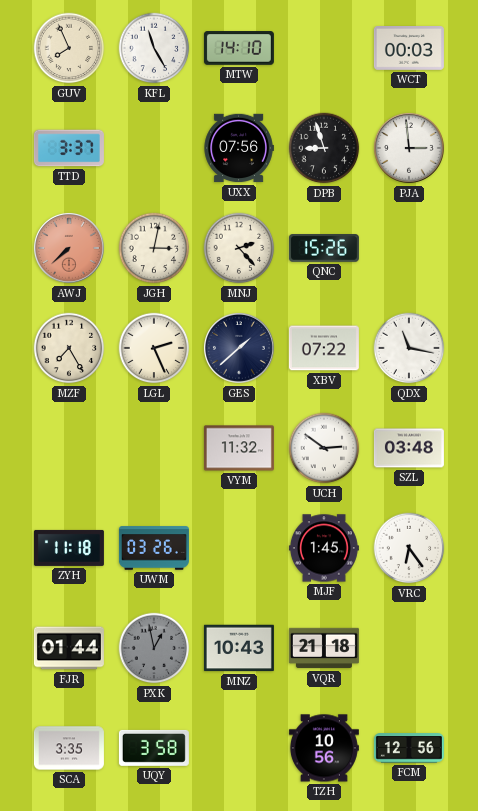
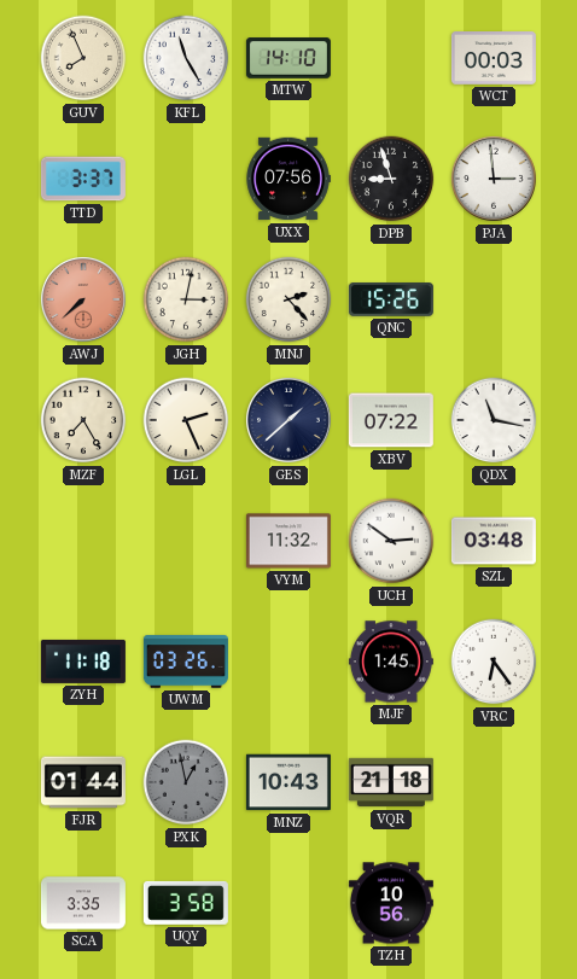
FCM: 12:56 -> none
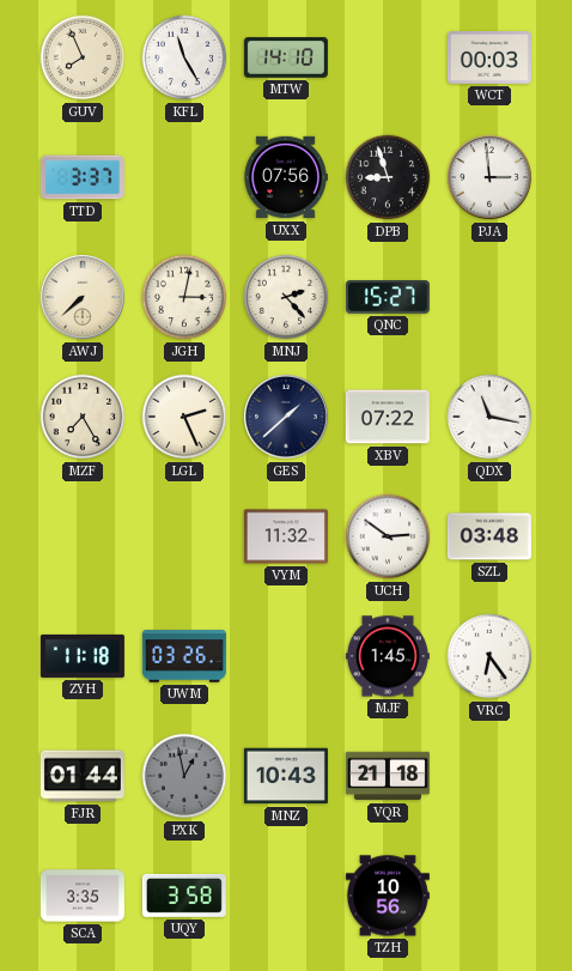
AWJ dial: salmon -> cream
QNC: 15:26 -> 15:27
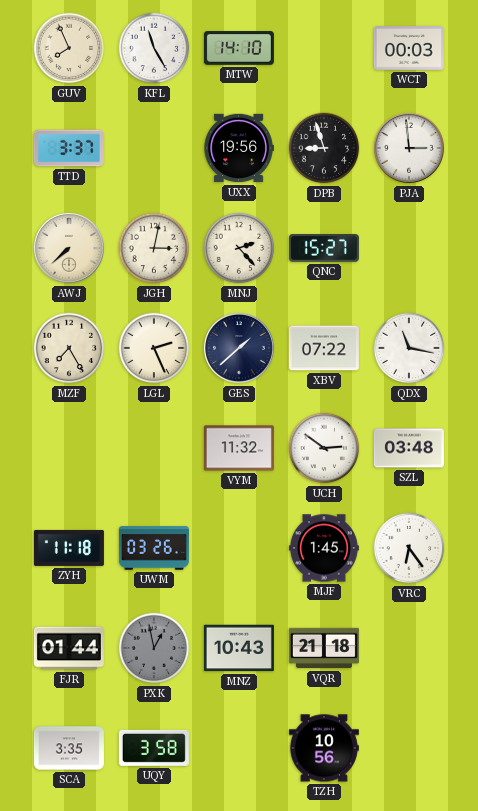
UXX: 07:56 -> 19:56
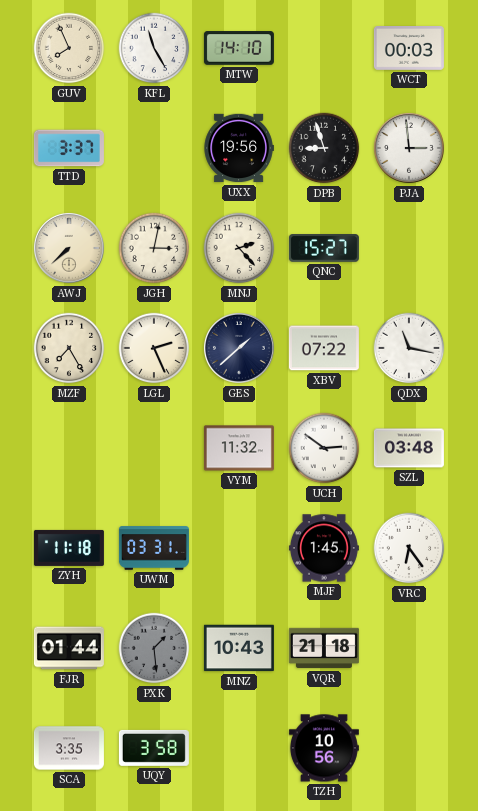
UWM: 03:26 -> 03:31
PXK: 12:58 -> 1:29
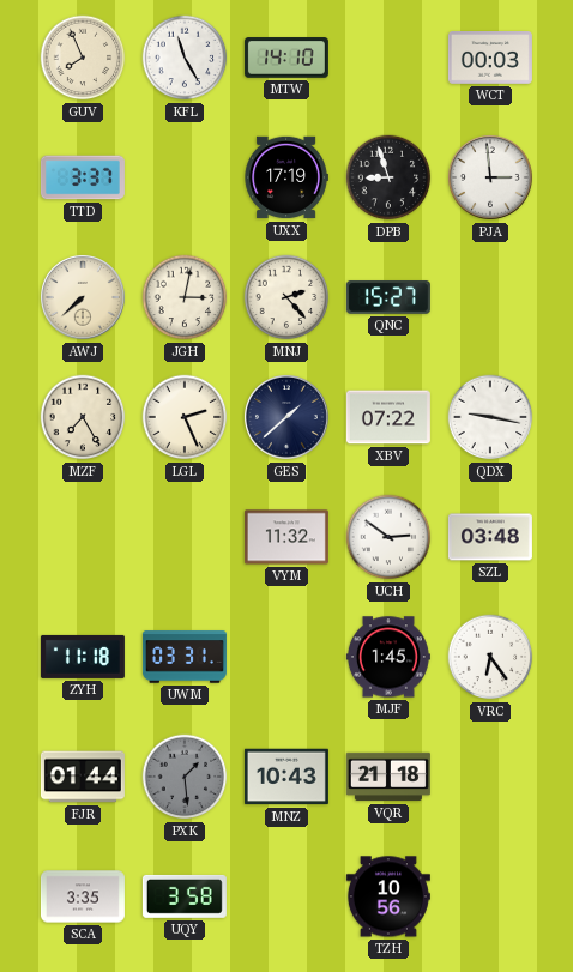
UXX: 19:56 -> 17:19
QDX: 11:17 -> 9:17
